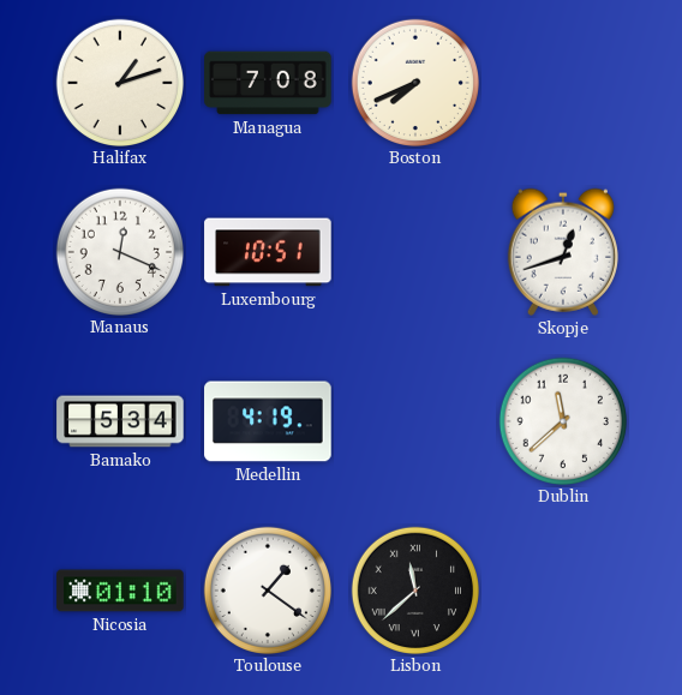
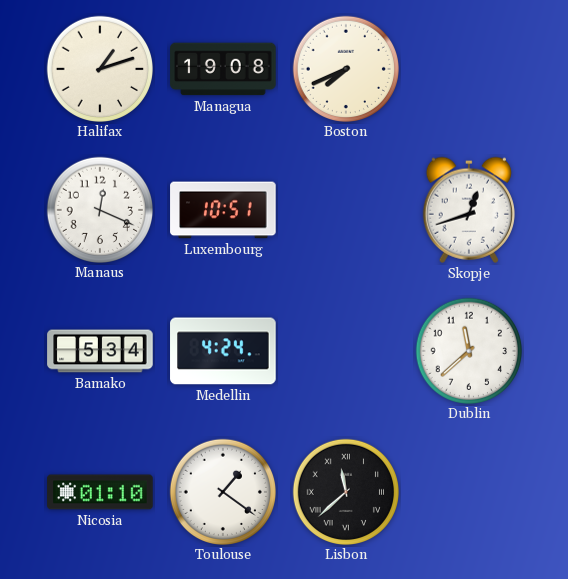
Managua: 7:08 -> 19:08
Medellin: 4:19 -> 4:24
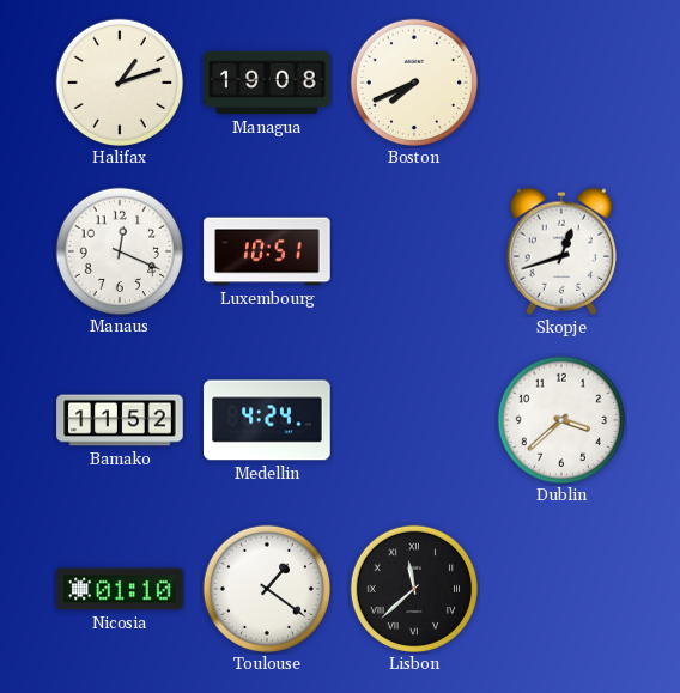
Bamako: 5:34 -> 11:52
Dublin: 11:38 -> 3:38
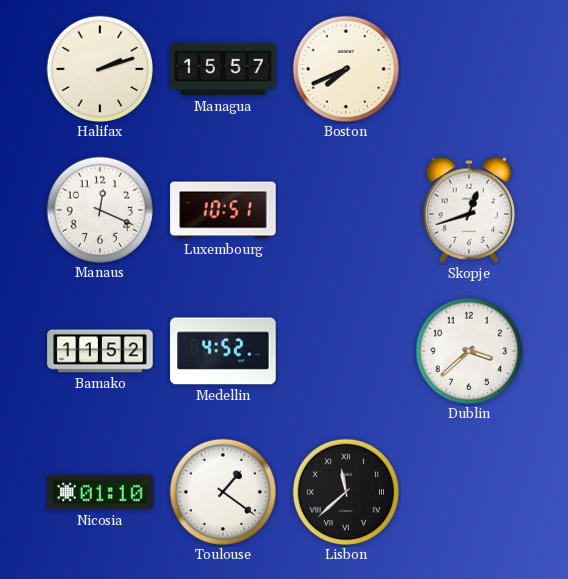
Halifax: 1:12 -> 2:12
Managua: 19:08 -> 15:57
Medellin: 4:24 -> 4:52
